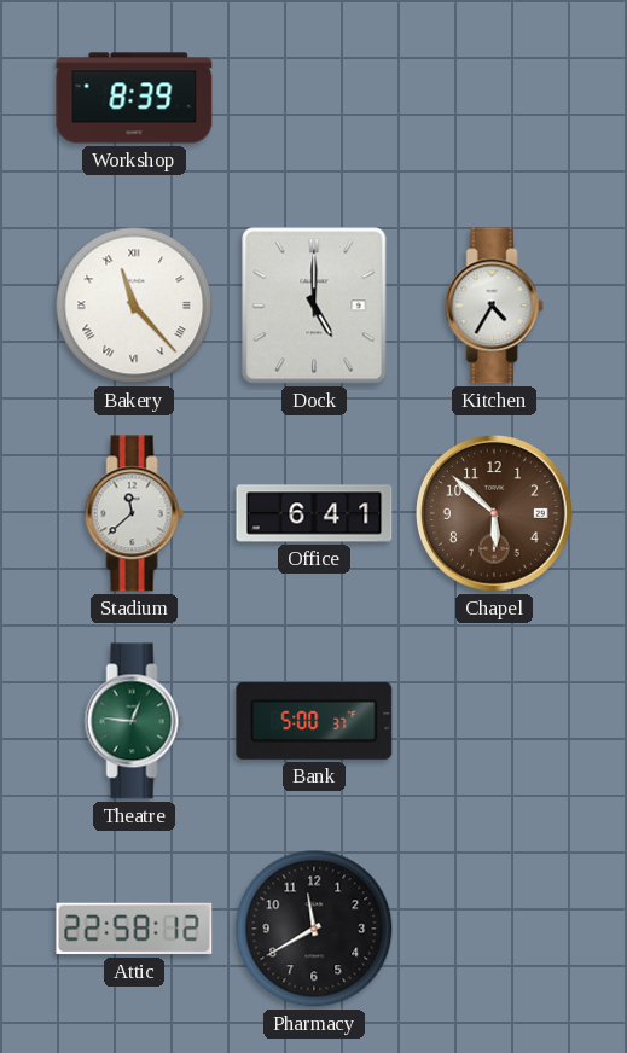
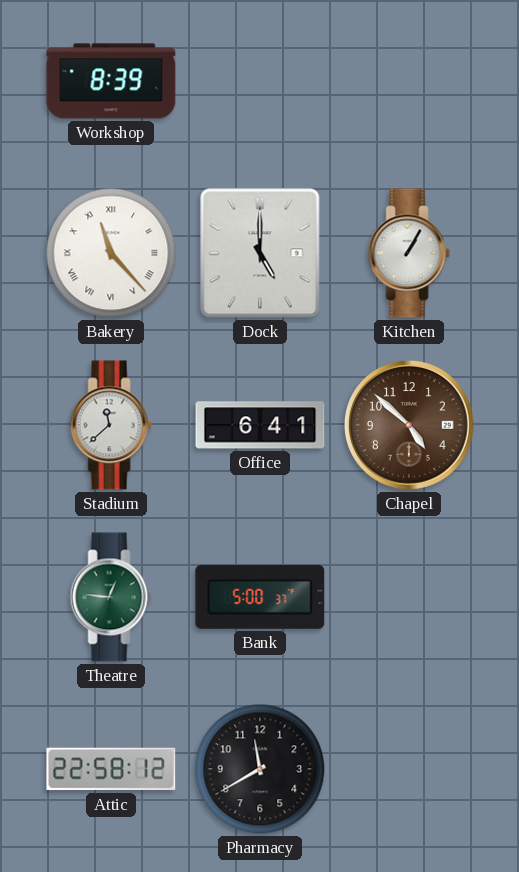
Kitchen: 4:35 -> 1:05
Chapel: 5:52 -> 4:52
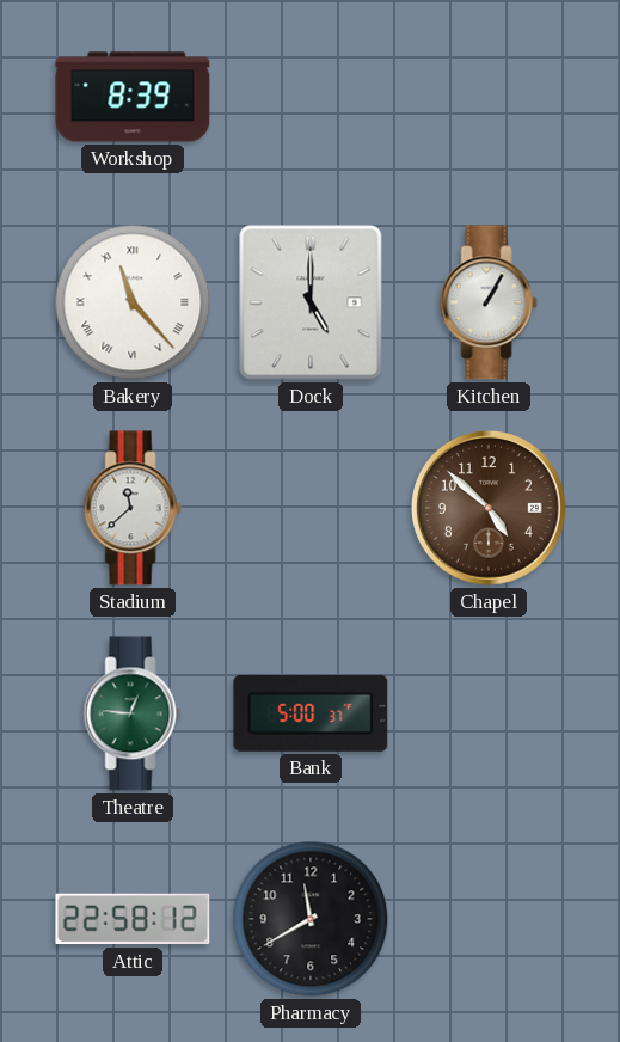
Office: 6:41 -> none
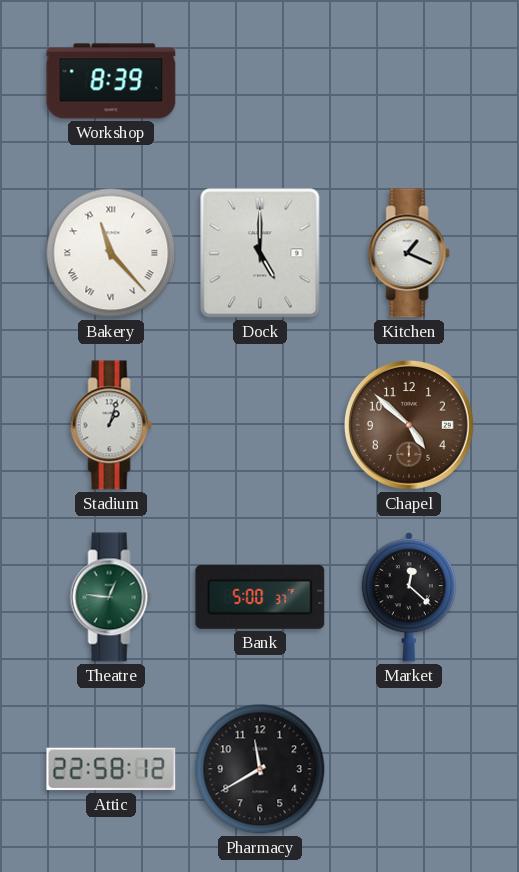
Kitchen: 1:05 -> 1:19
Stadium: 11:38 -> 1:03
Market: none -> 12:22
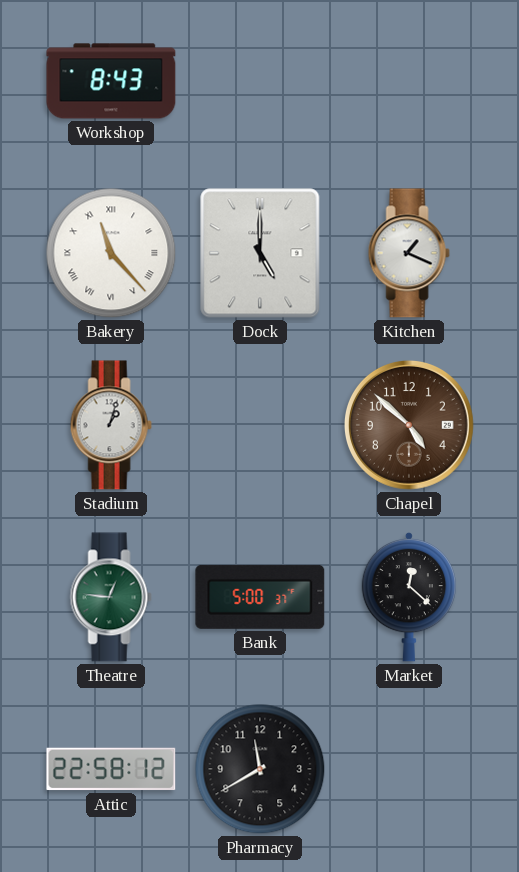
Workshop: 8:39 -> 8:43
